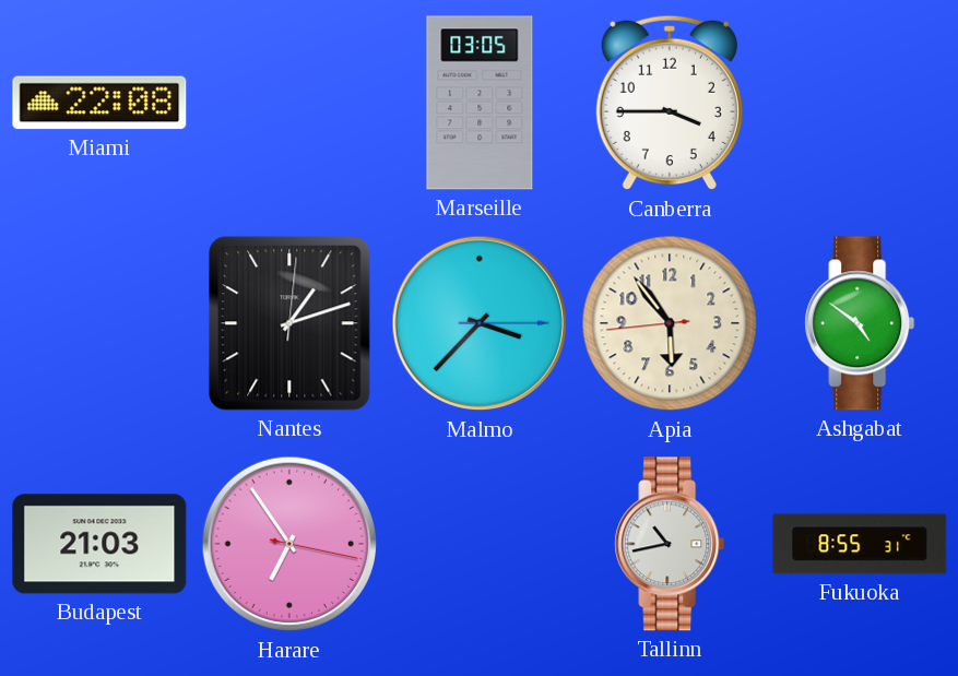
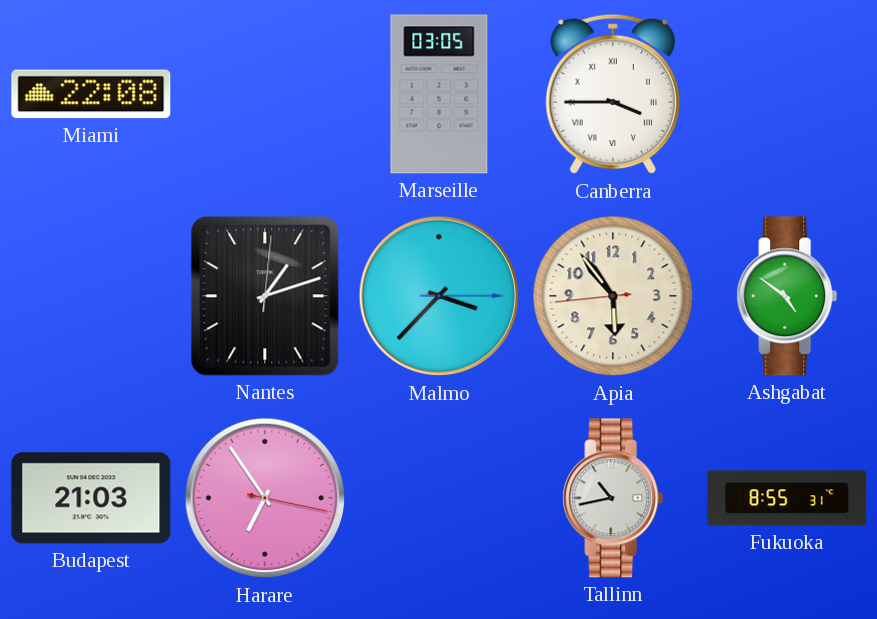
Canberra numerals: Arabic -> Roman
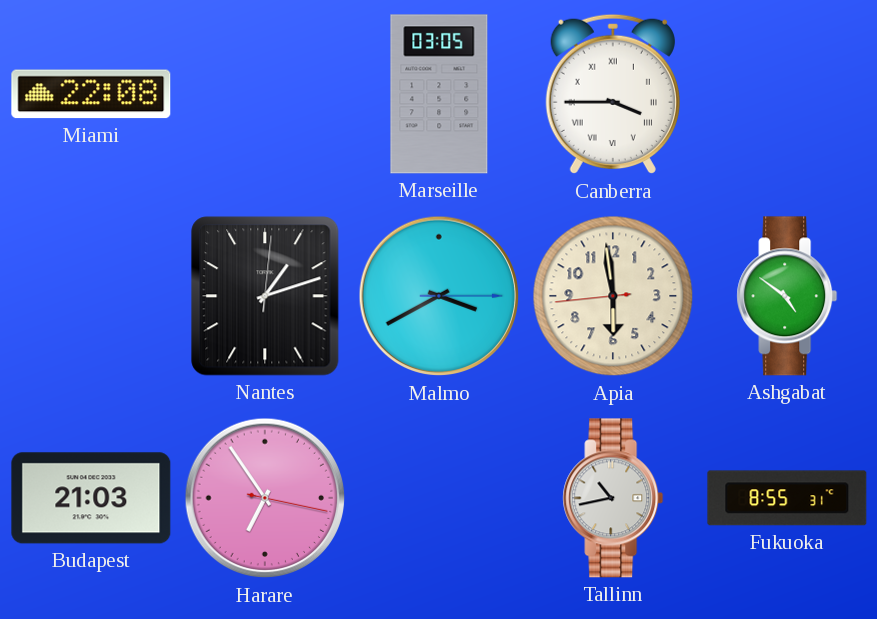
Malmo: 3:37 -> 3:40
Apia: 5:53 -> 5:58
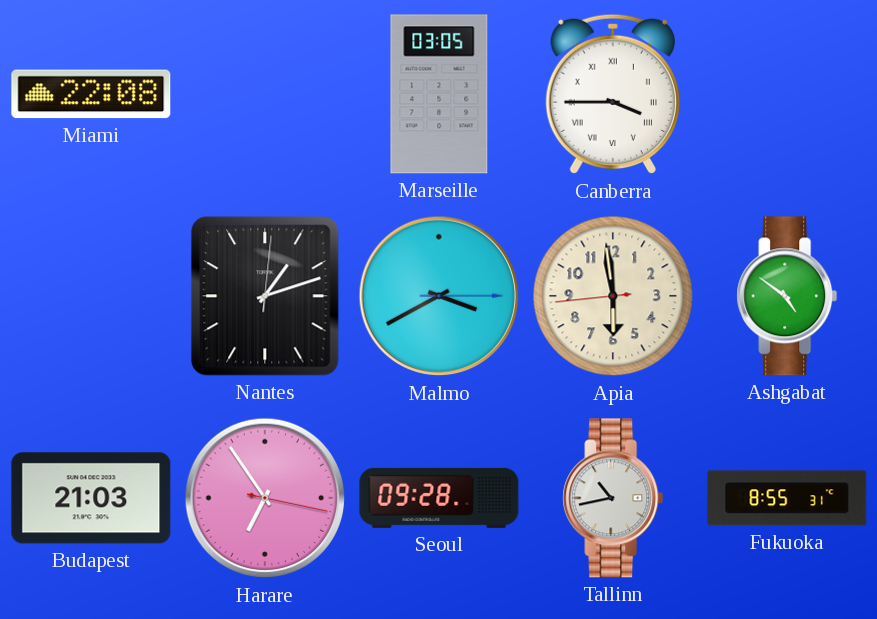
Seoul: none -> 09:28
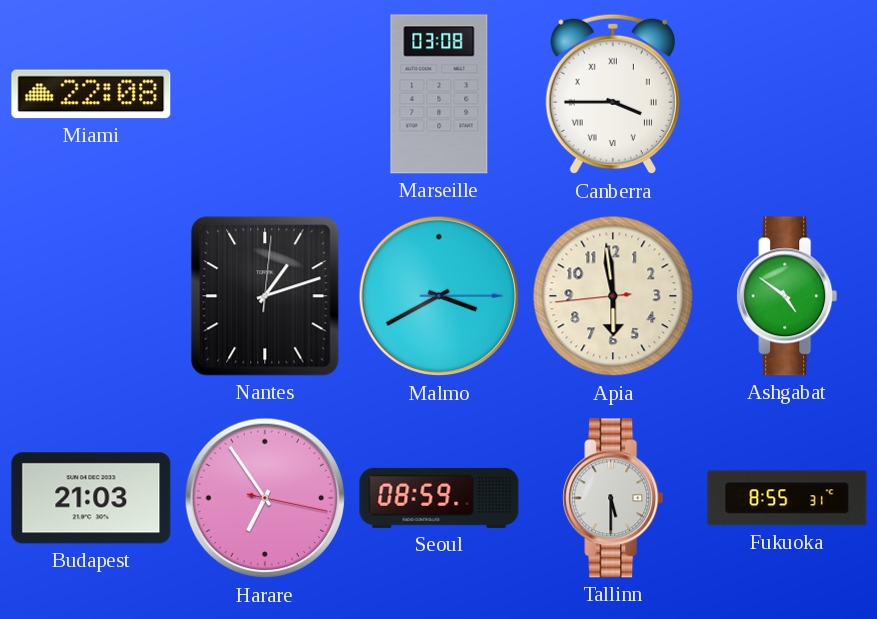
Marseille: 03:05 -> 03:08
Seoul: 09:28 -> 08:59
Tallinn: 10:43 -> 5:30
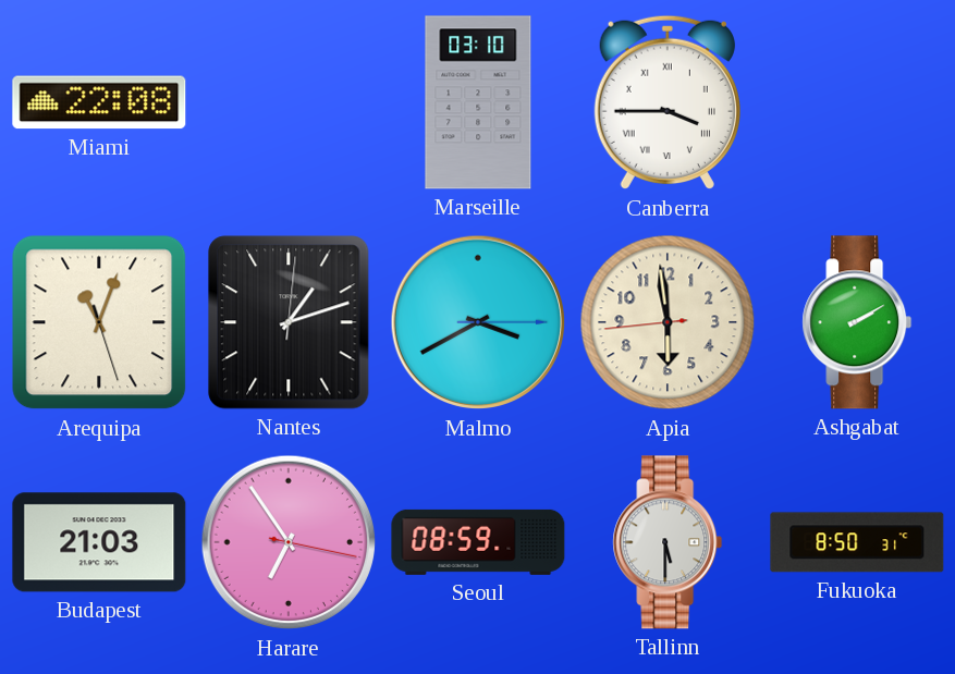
Marseille: 03:08 -> 03:10
Arequipa: none -> 11:03
Ashgabat: 4:51 -> 2:10
Fukuoka: 8:55 -> 8:50
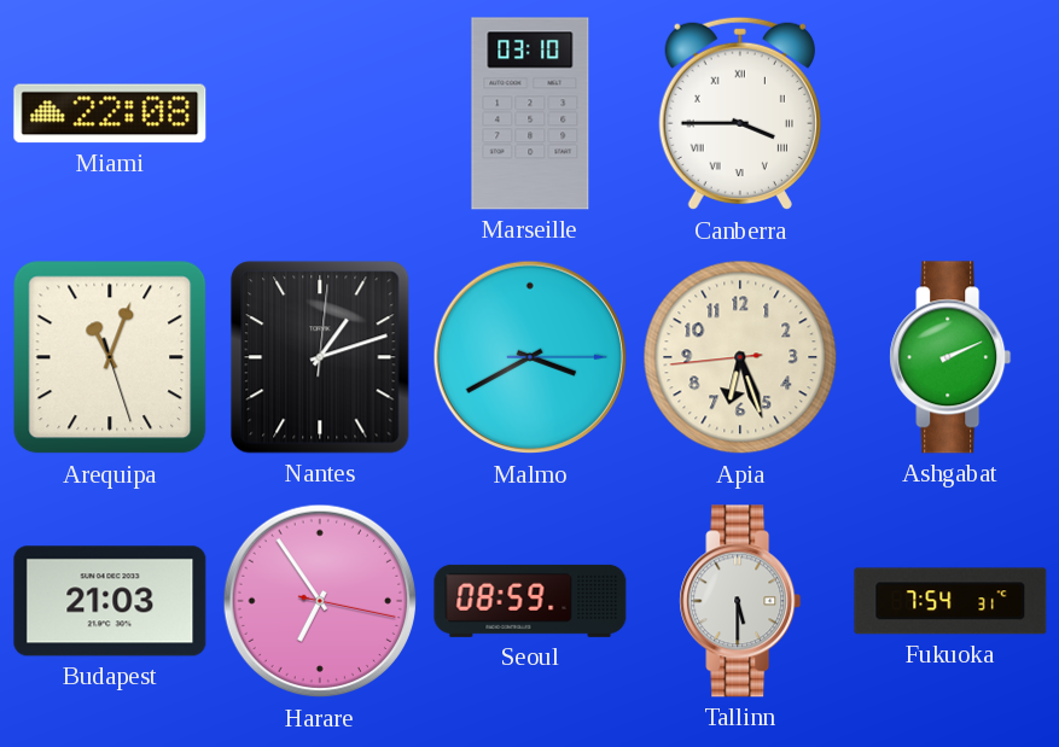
Apia: 5:58 -> 6:26
Ashgabat: 2:10 -> 2:11
Fukuoka: 8:50 -> 7:54
